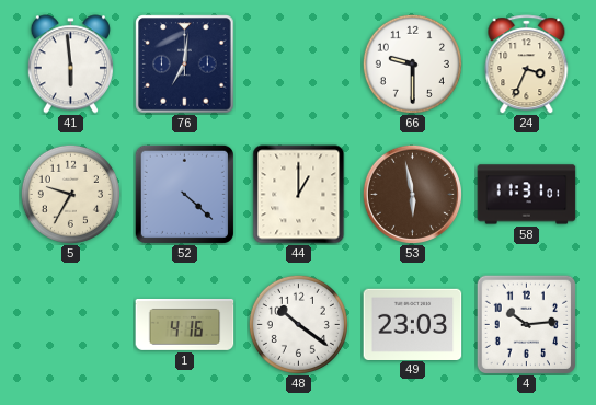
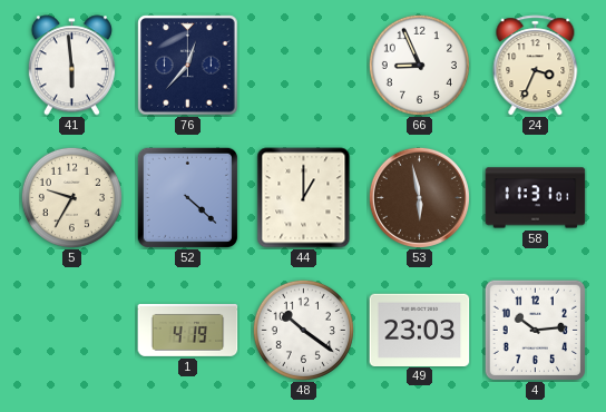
76: 7:01 -> 12:37
66: 9:30 -> 8:56
1: 4:16 -> 4:19
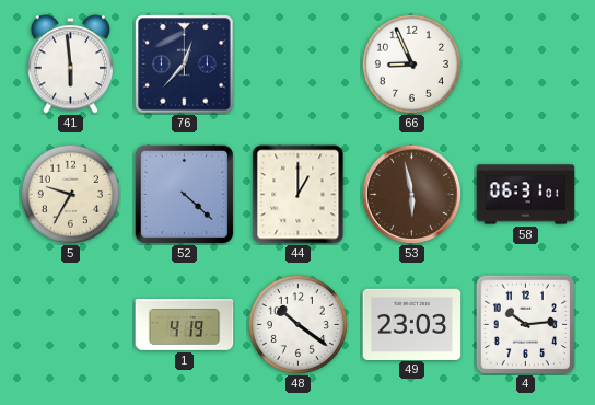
24: 3:34 -> none
58: 11:31 -> 06:31
